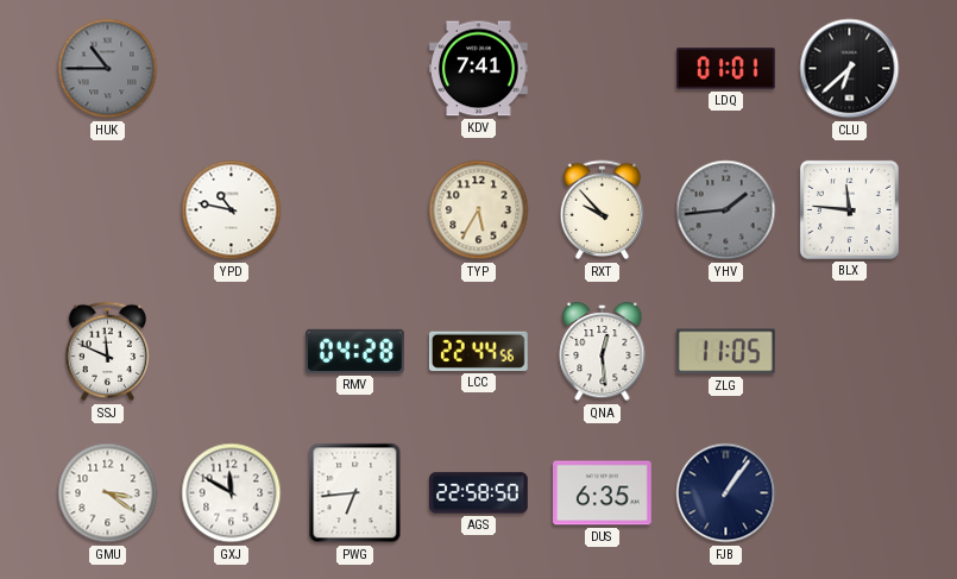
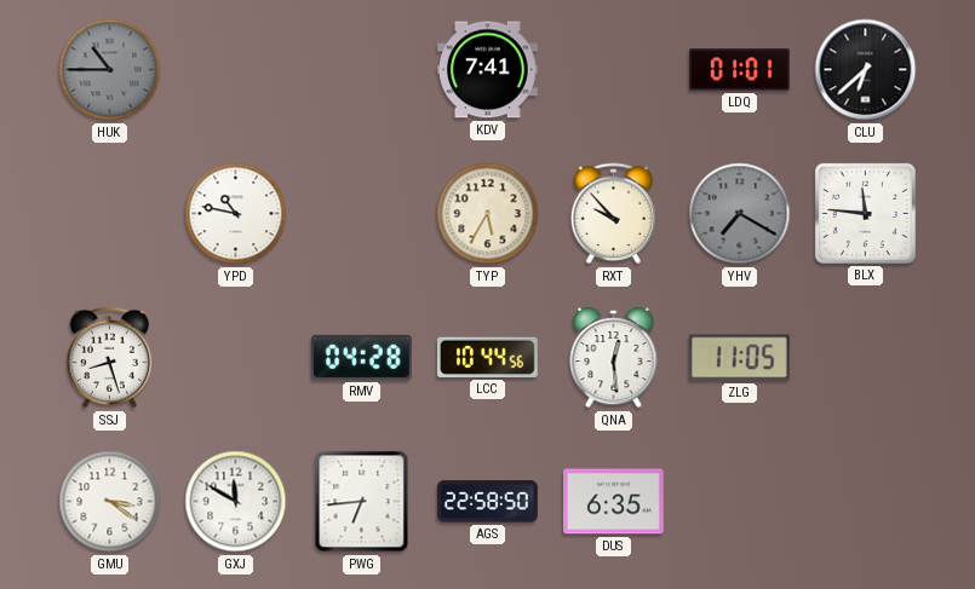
YHV: 1:44 -> 7:20
SSJ: 11:49 -> 8:27
LCC: 22:44 -> 10:44
FJB: 1:06 -> none
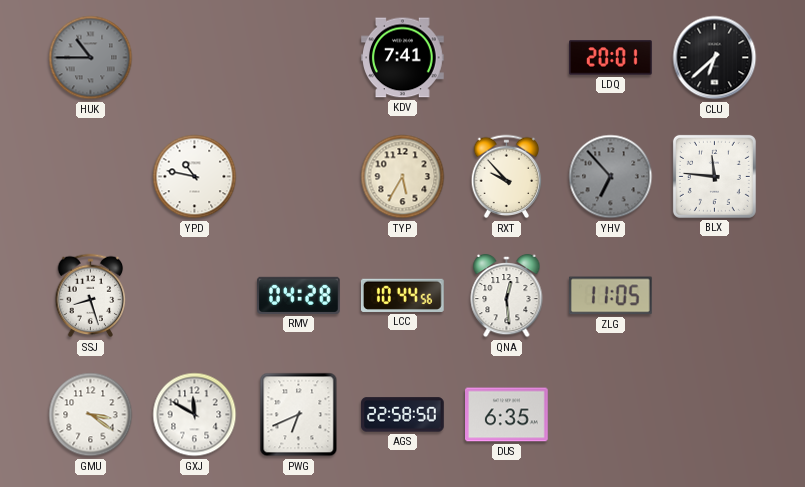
LDQ: 01:01 -> 20:01
YHV: 7:20 -> 6:53
PWG: 6:44 -> 6:41
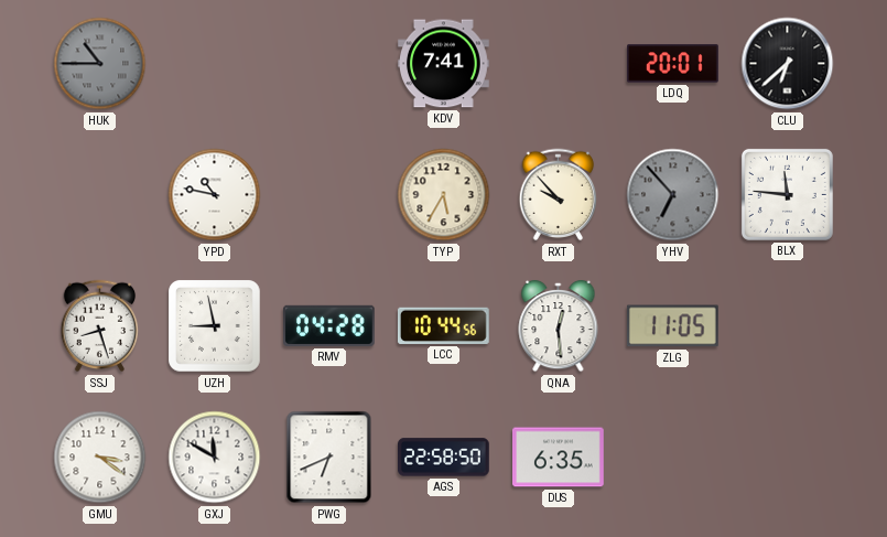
UZH: none -> 8:58
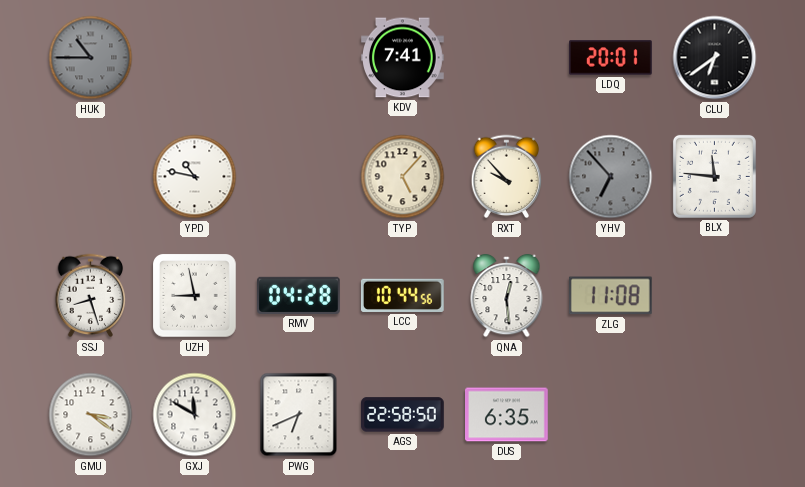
CLU: 6:38 -> 6:39
TYP: 5:35 -> 5:07
ZLG: 11:05 -> 11:08
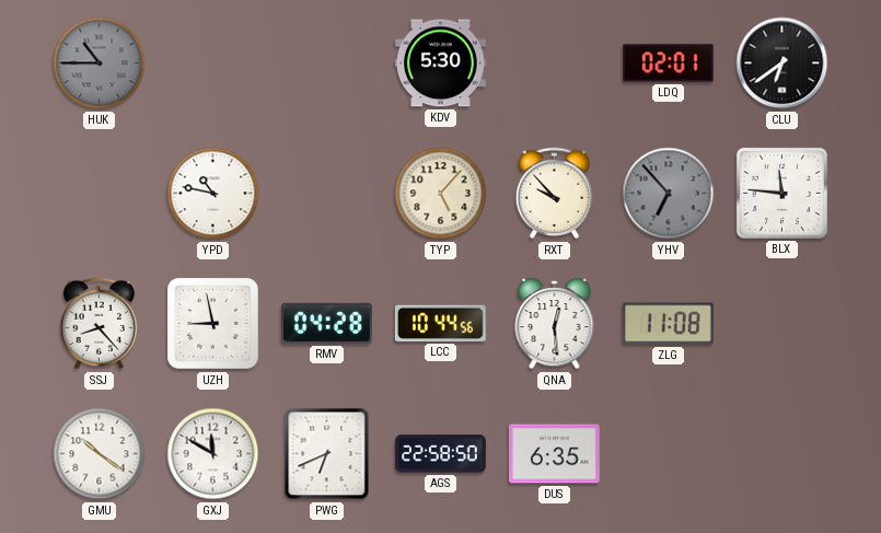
KDV: 7:41 -> 5:30
LDQ: 20:01 -> 02:01
SSJ: 8:27 -> 8:23
GMU: 3:21 -> 10:21
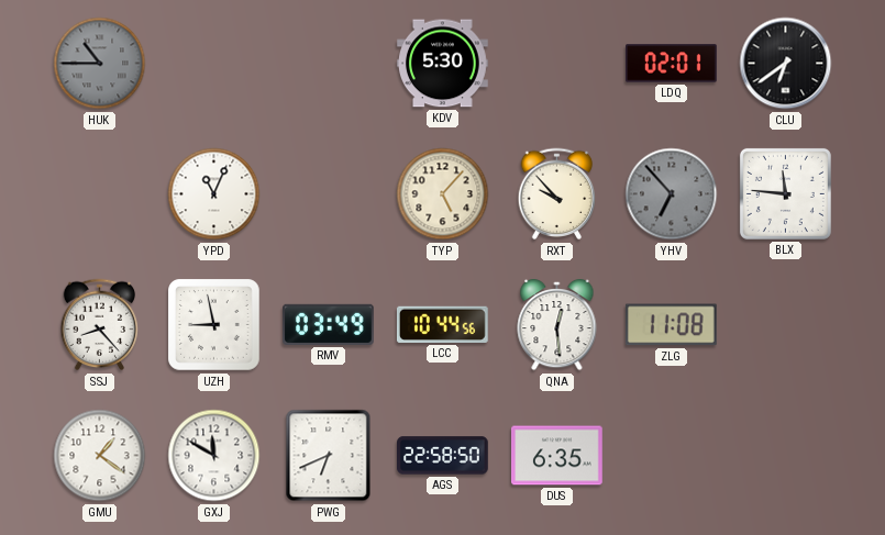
YPD: 10:47 -> 11:04
RMV: 04:28 -> 03:49
GMU: 10:21 -> 1:21
